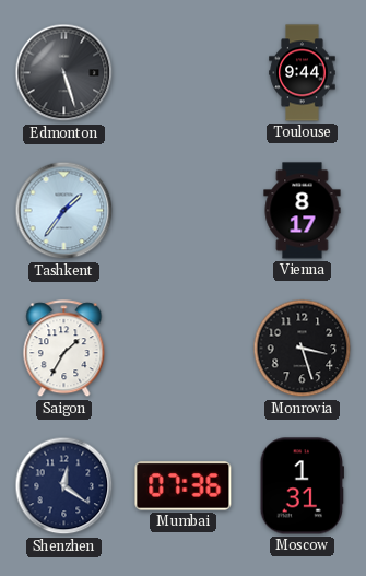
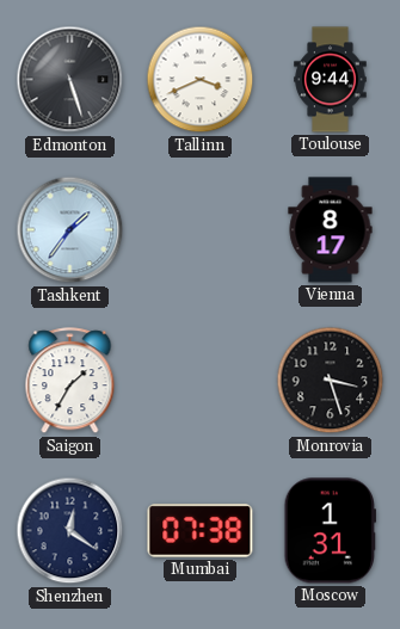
Tallinn: none -> 3:41
Mumbai: 07:36 -> 07:38
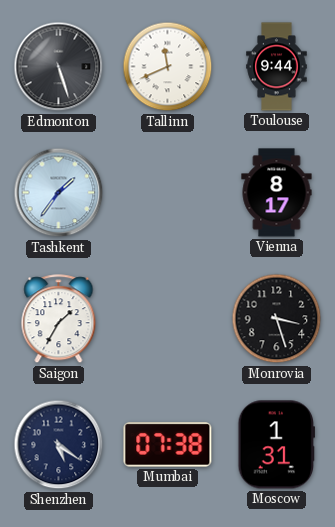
Tallinn: 3:41 -> 11:41
Shenzhen: 12:21 -> 5:21
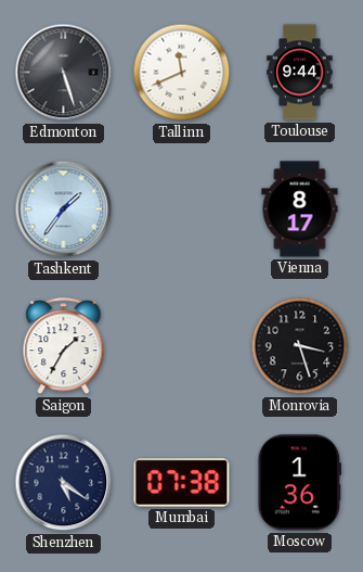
Moscow: 1:31 -> 1:36
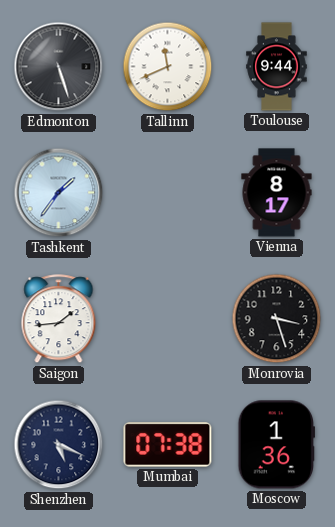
Saigon: 1:35 -> 1:44
Shenzhen: 5:21 -> 5:19
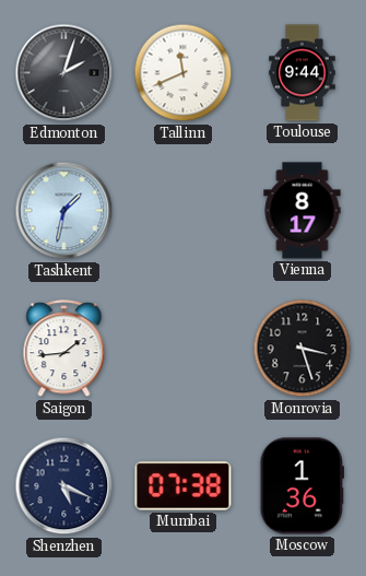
Edmonton: 5:27 -> 2:03
Tashkent: 1:36 -> 1:32
